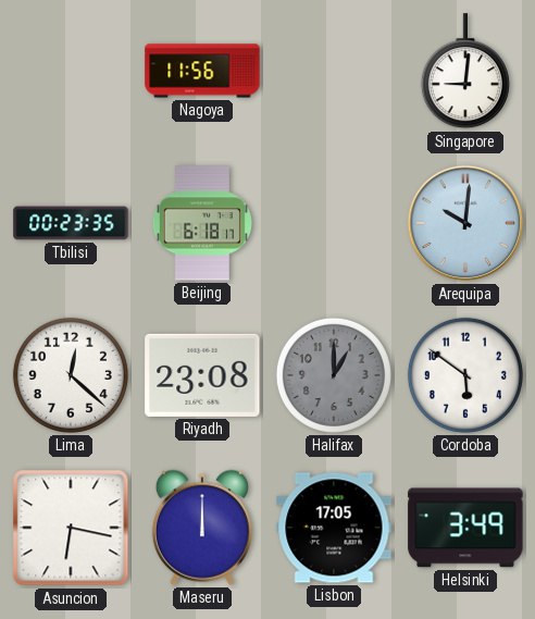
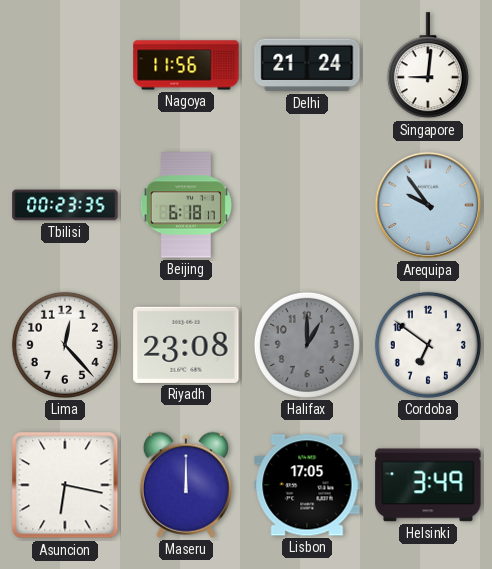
Delhi: none -> 21:24
Arequipa: 10:01 -> 9:54
Lima: 12:22 -> 12:23
Cordoba: 5:51 -> 6:51
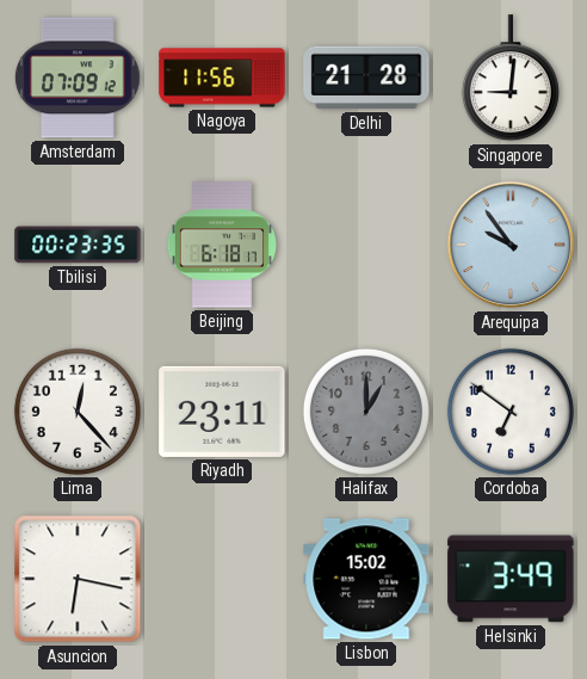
Amsterdam: none -> 07:09
Delhi: 21:24 -> 21:28
Riyadh: 23:08 -> 23:11
Maseru: 12:00 -> none
Lisbon: 17:05 -> 15:02
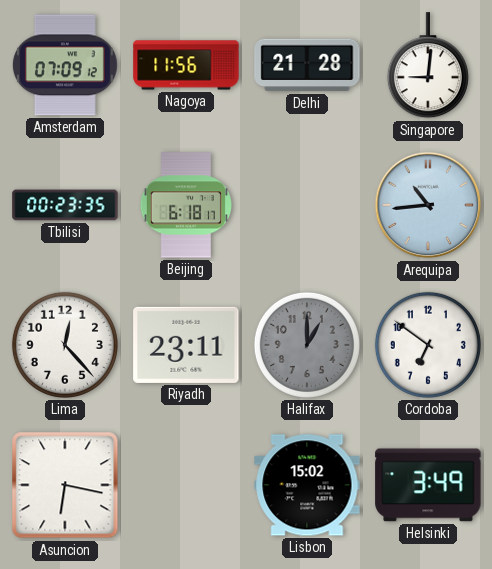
Arequipa: 9:54 -> 10:44
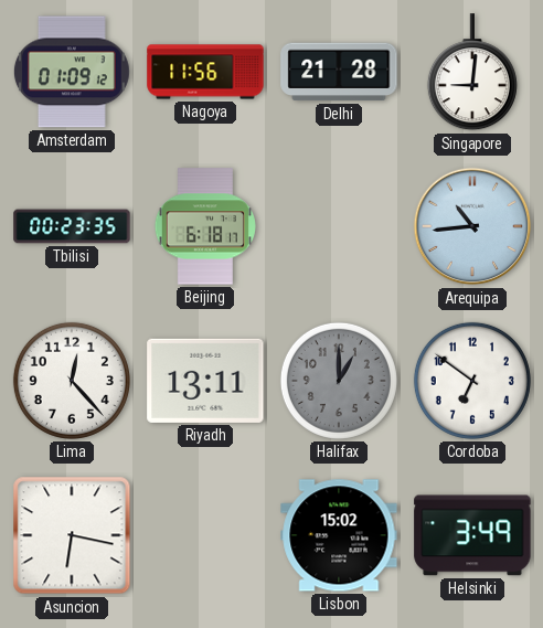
Amsterdam: 07:09 -> 01:09
Riyadh: 23:11 -> 13:11
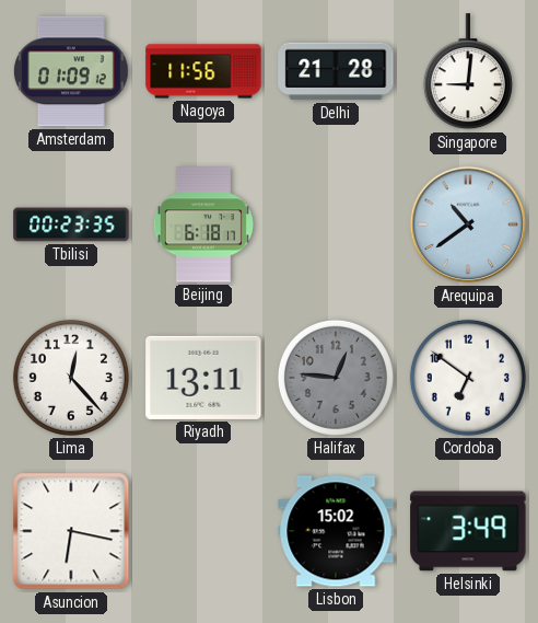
Arequipa: 10:44 -> 10:39
Halifax: 1:00 -> 12:46
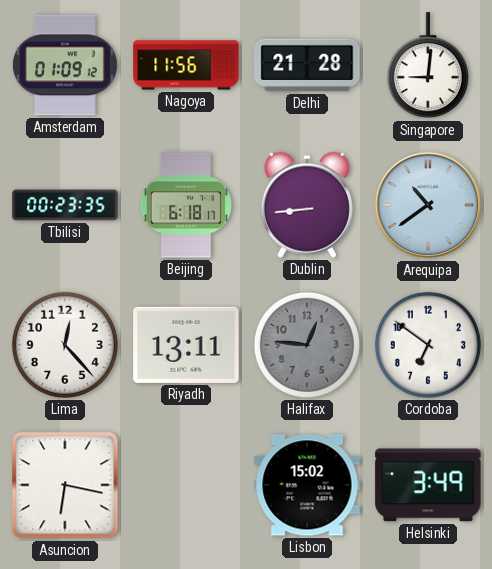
Dublin: none -> 8:44
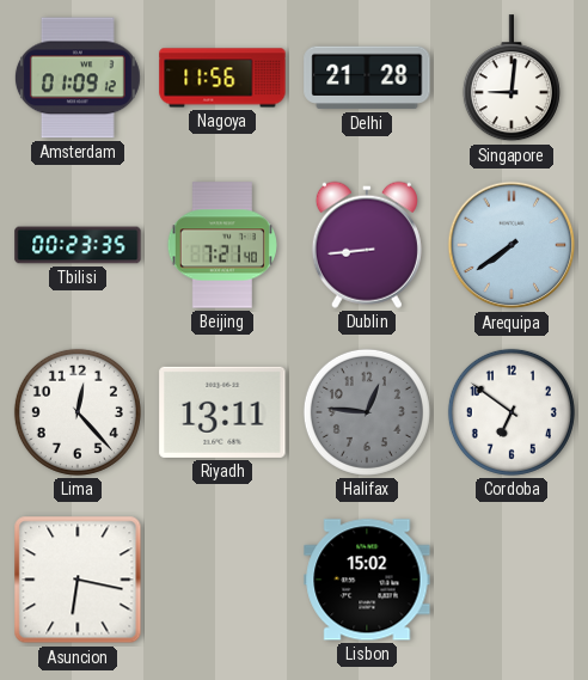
Beijing: 6:18 -> 7:21
Arequipa: 10:39 -> 7:39
Helsinki: 3:49 -> none
